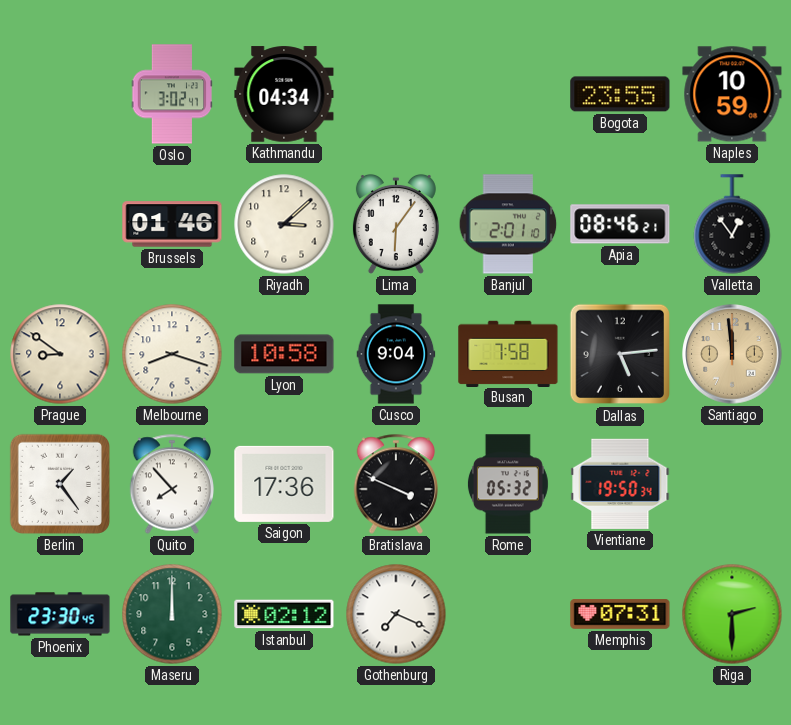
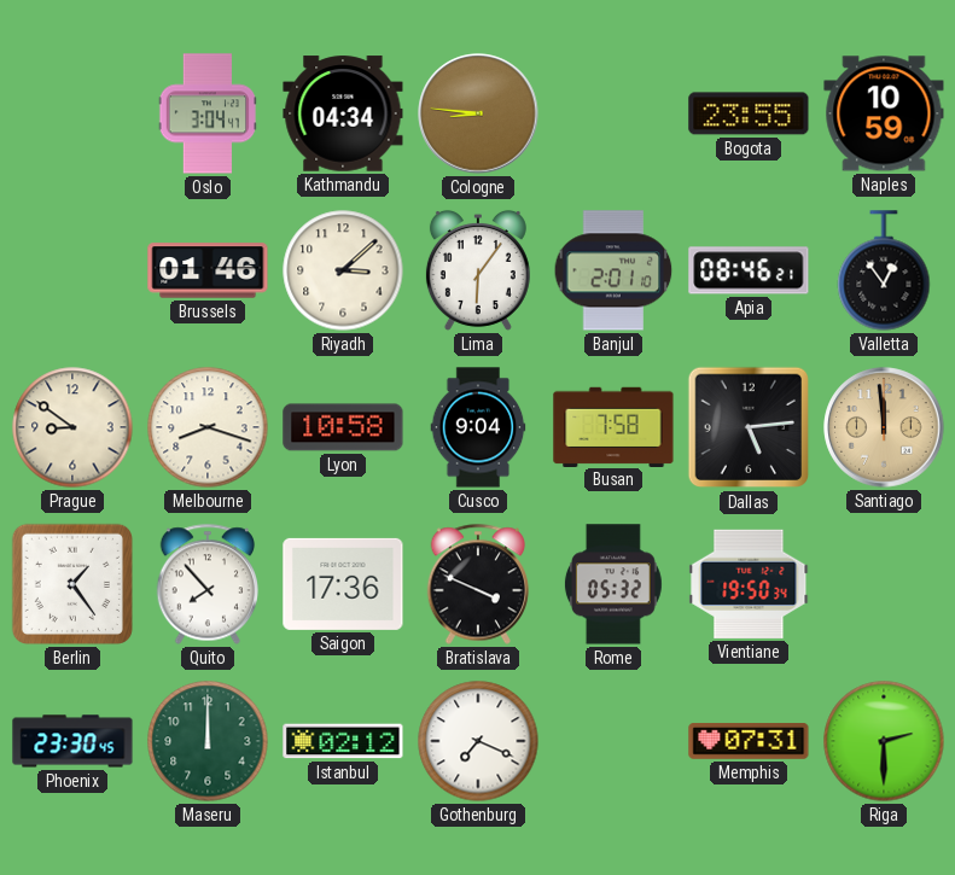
Oslo: 3:02 -> 3:04
Cologne: none -> 8:46
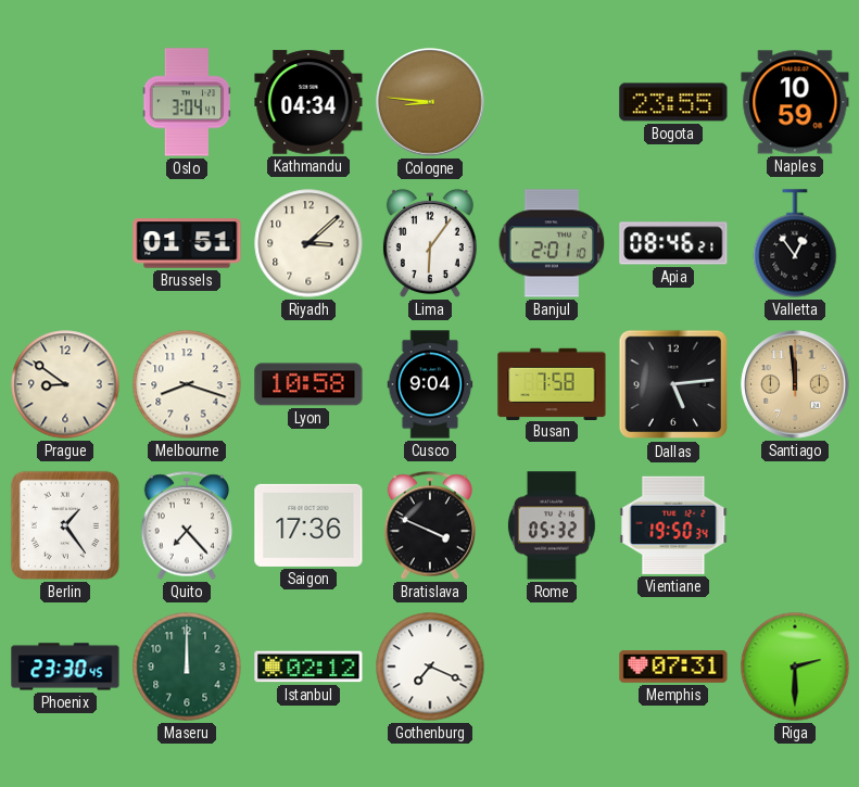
Brussels: 01:46 -> 01:51
Quito: 7:53 -> 7:23
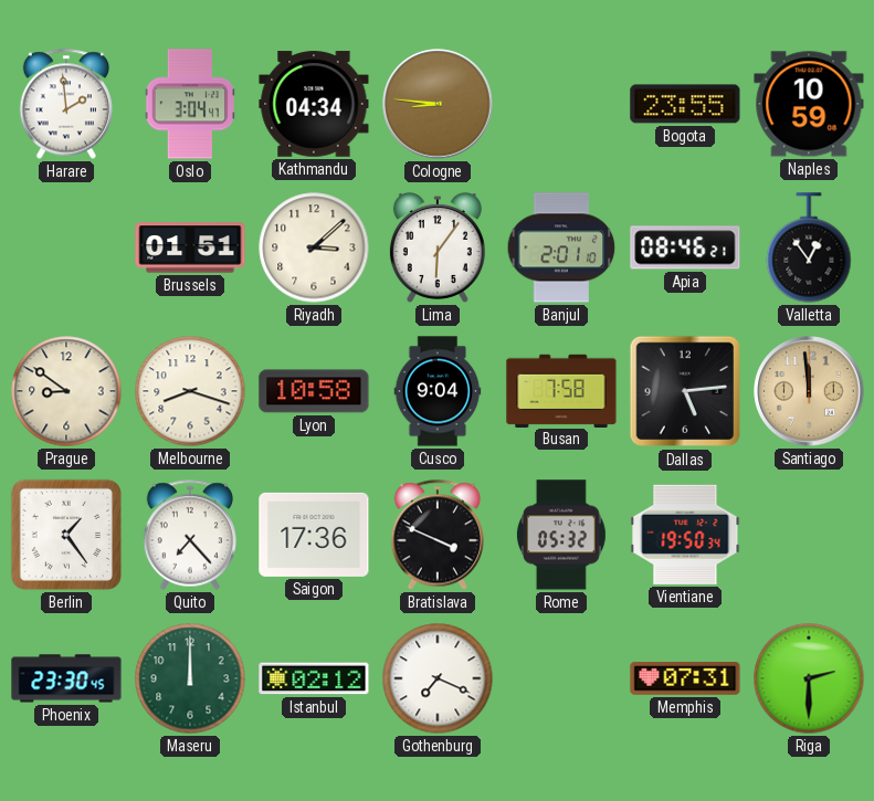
Harare: none -> 1:59
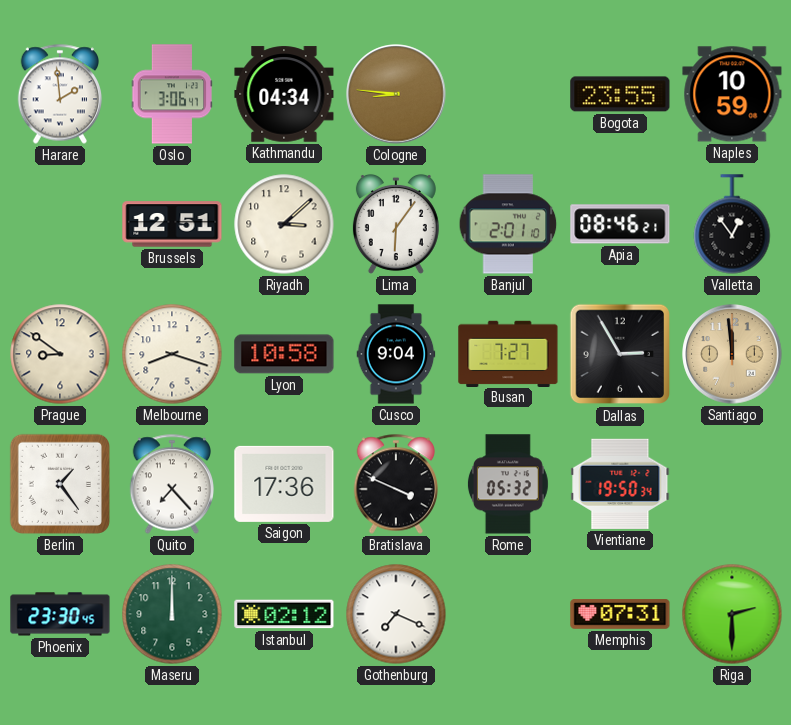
Oslo: 3:04 -> 3:06
Brussels: 01:51 -> 12:51
Busan: 7:58 -> 7:27
Dallas: 5:14 -> 2:55
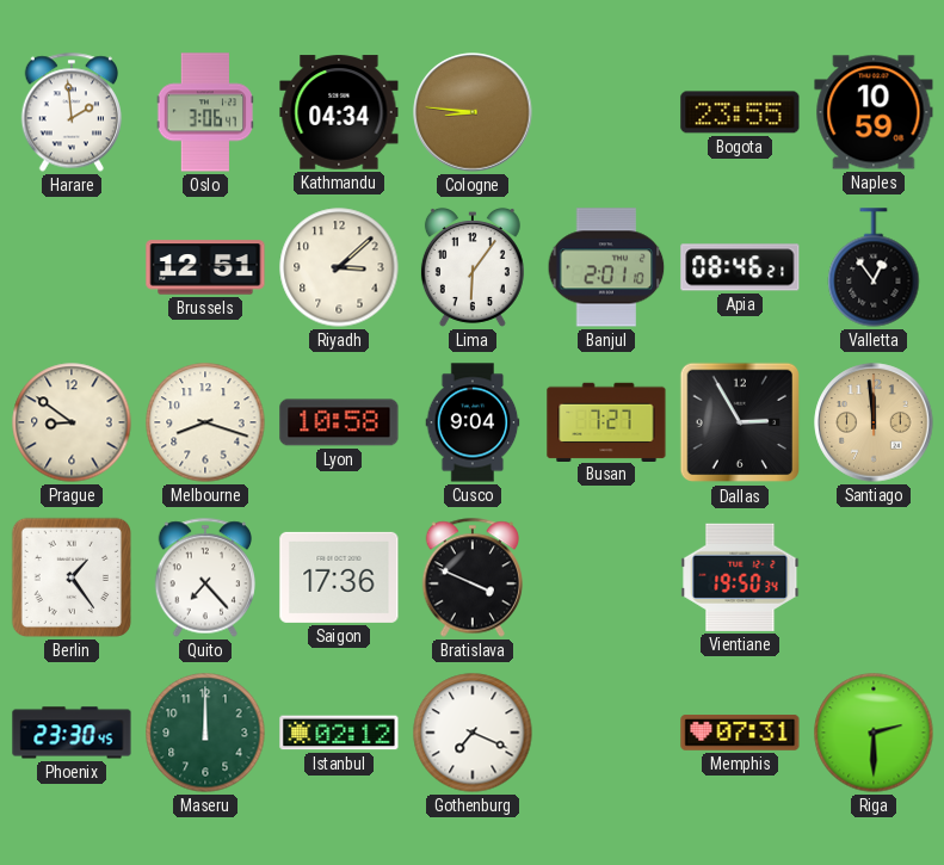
Rome: 05:32 -> none
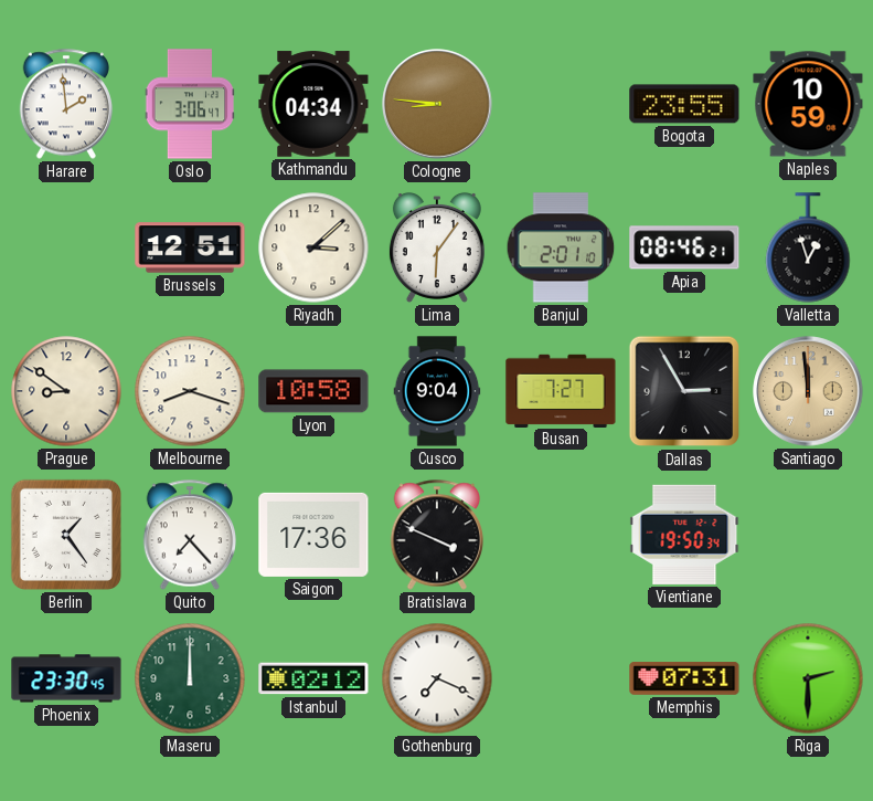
Valletta: 12:54 -> 12:57
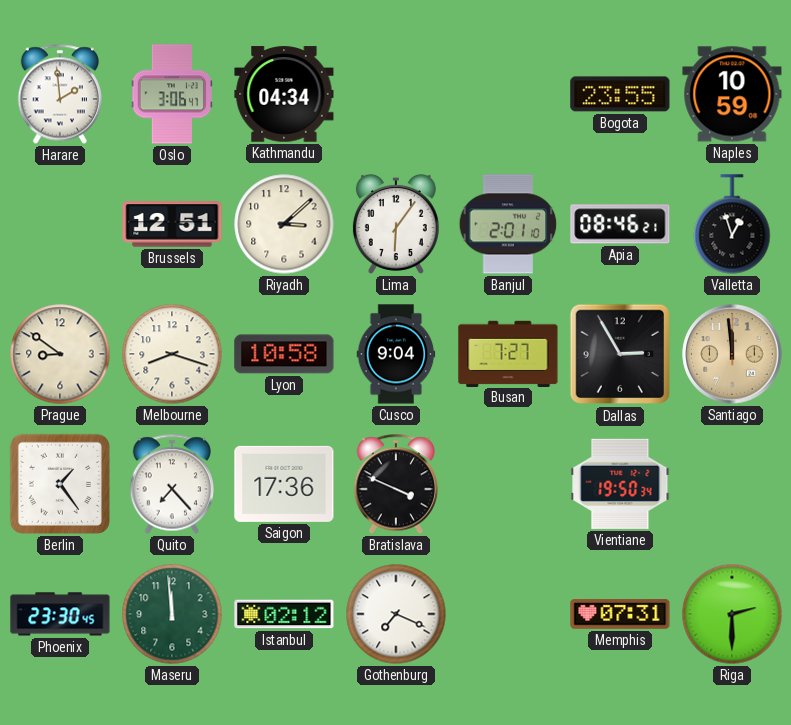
Cologne: 8:46 -> none
Maseru: 12:00 -> 11:59
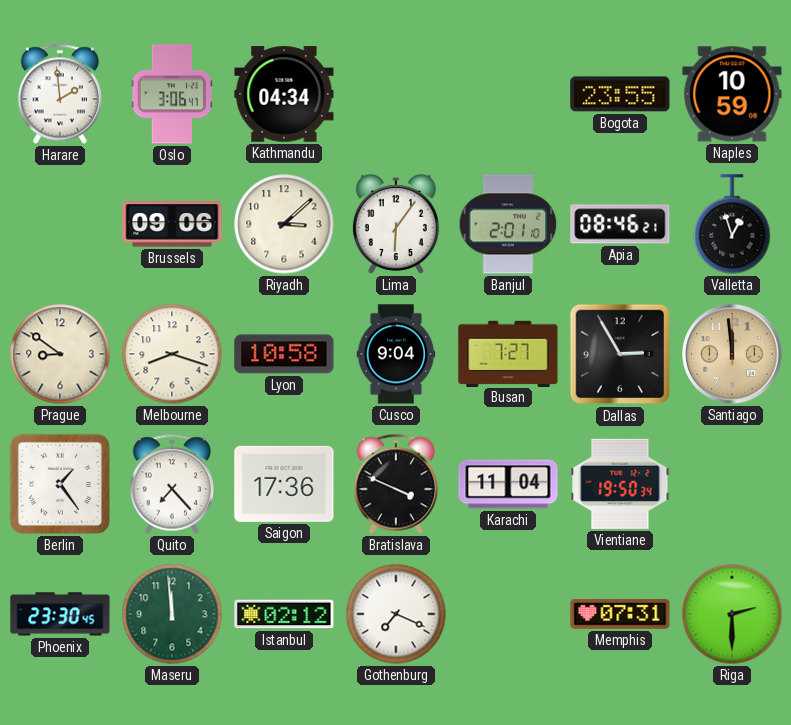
Brussels: 12:51 -> 09:06
Karachi: none -> 11:04
